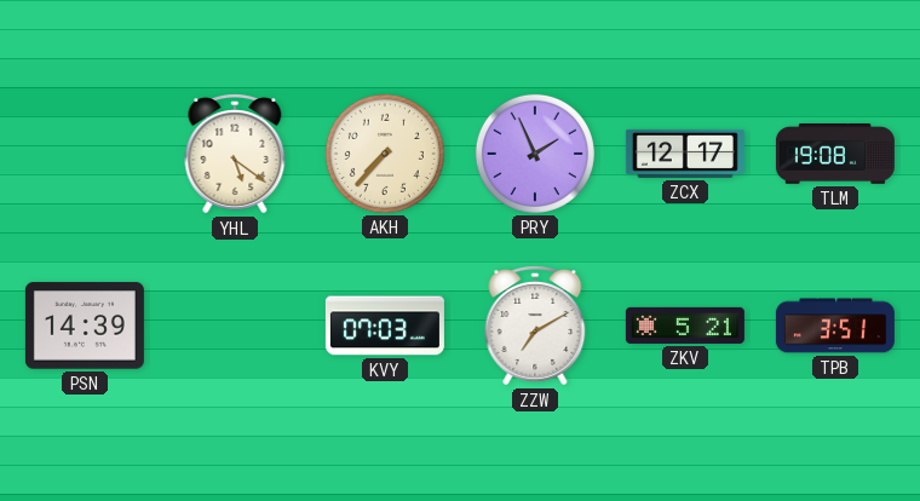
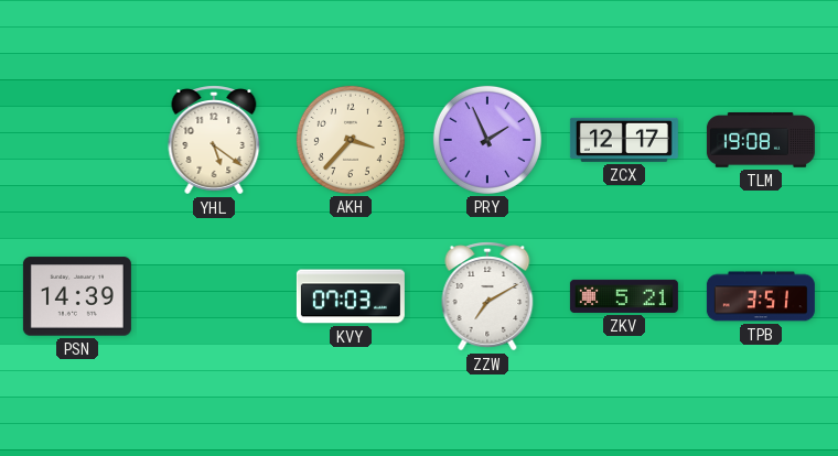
AKH: 7:37 -> 3:37
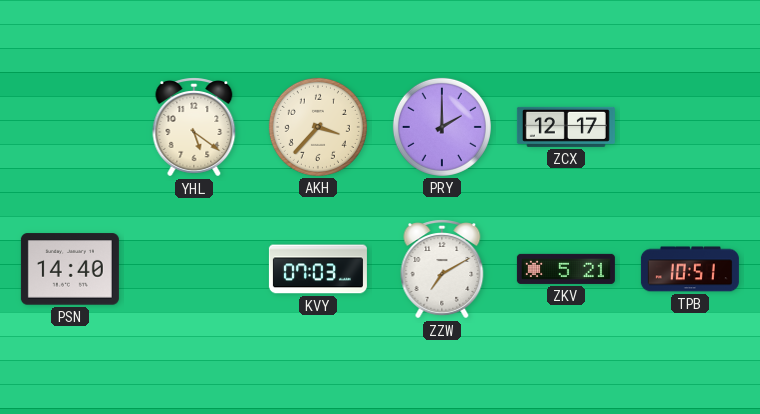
PRY: 1:56 -> 2:00
TLM: 19:08 -> none
PSN: 14:39 -> 14:40
TPB: 3:51 -> 10:51
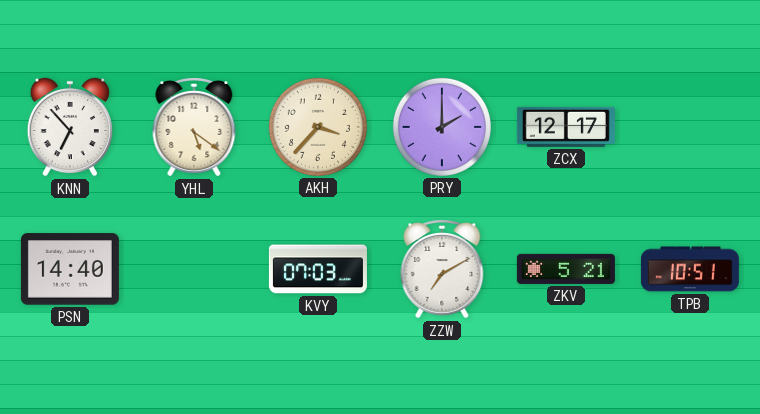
KNN: none -> 6:53
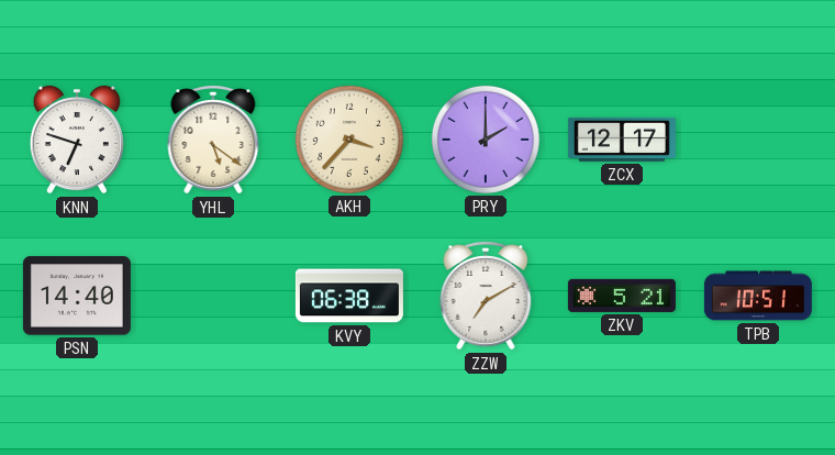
KNN: 6:53 -> 6:48
KVY: 07:03 -> 06:38
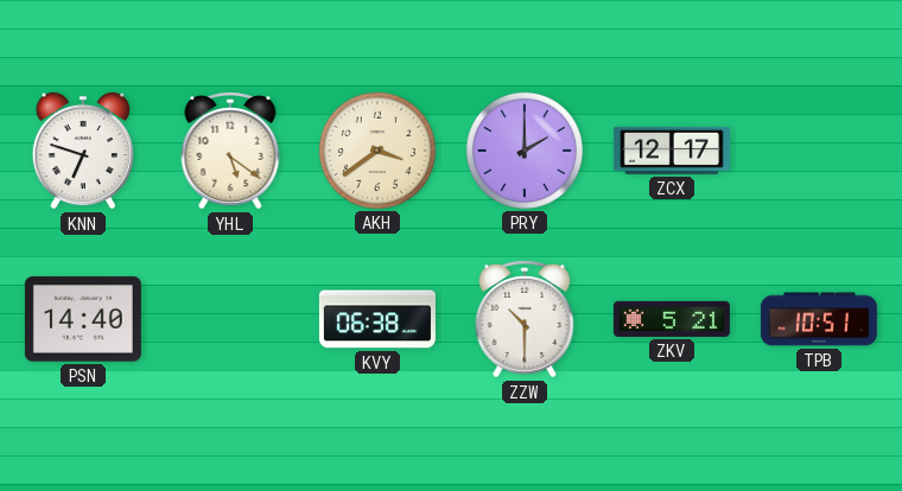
AKH: 3:37 -> 3:39
ZZW: 7:10 -> 10:30
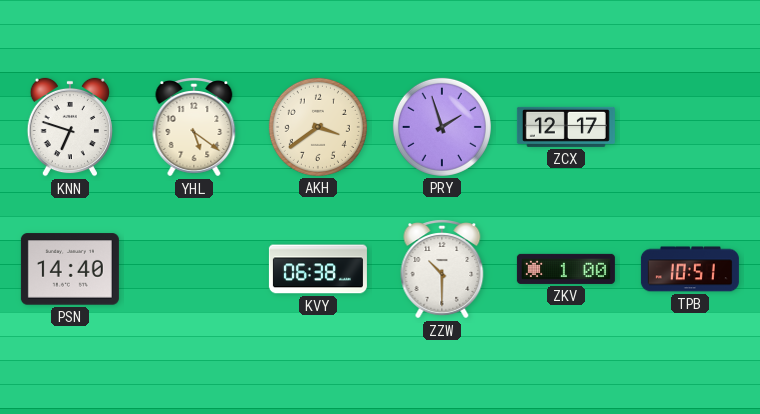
PRY: 2:00 -> 1:57
ZKV: 5:21 -> 1:00
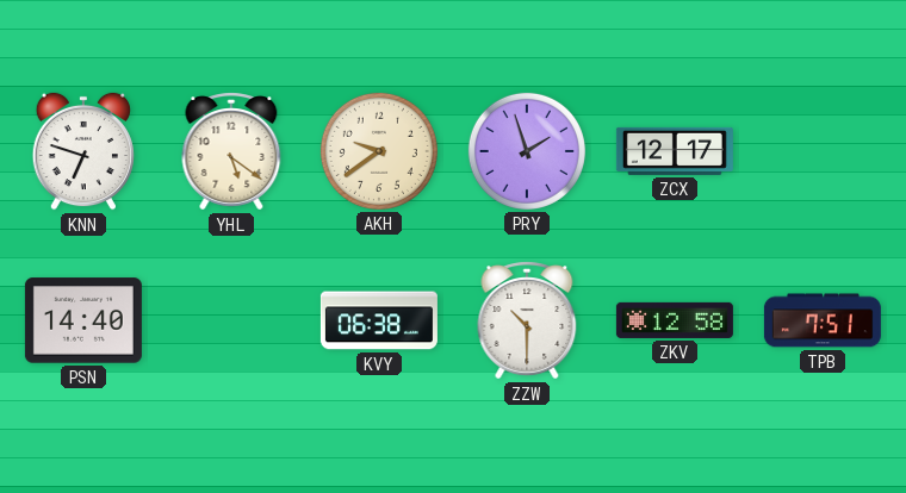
AKH: 3:39 -> 9:39
ZKV: 1:00 -> 12:58
TPB: 10:51 -> 7:51
